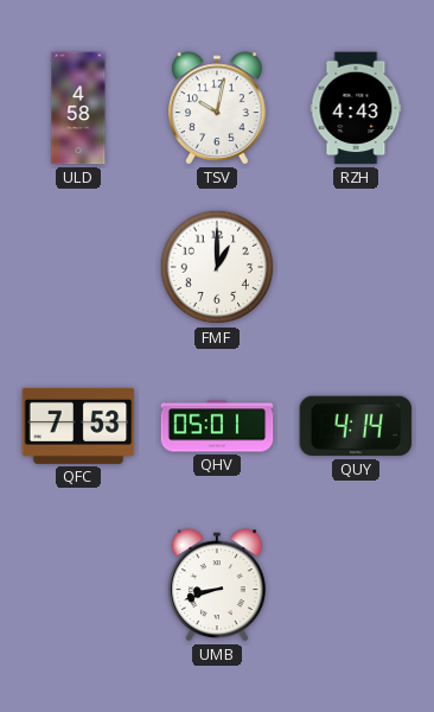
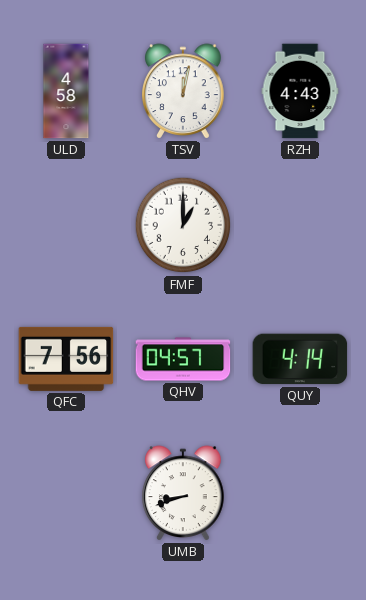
TSV: 10:02 -> 12:02
QFC: 7:53 -> 7:56
QHV: 05:01 -> 04:57
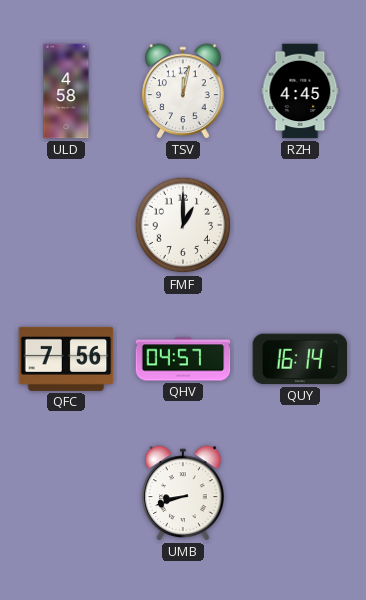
RZH: 4:43 -> 4:45
QUY: 4:14 -> 16:14
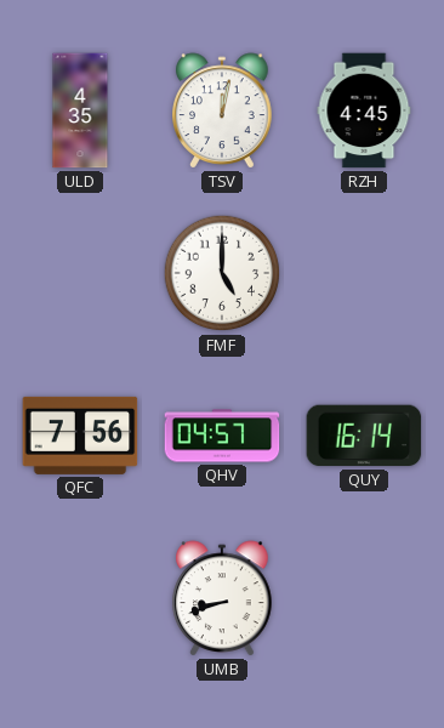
ULD: 4:58 -> 4:35
FMF: 1:00 -> 5:00
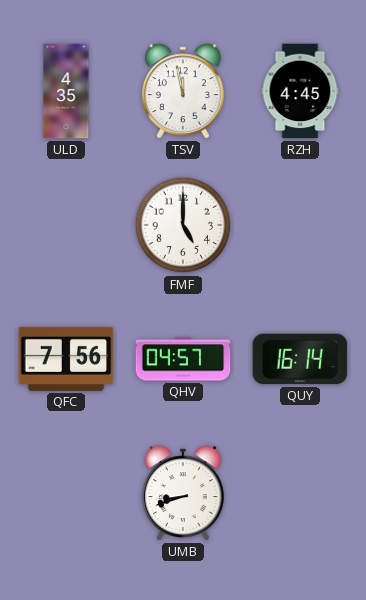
TSV: 12:02 -> 11:58
